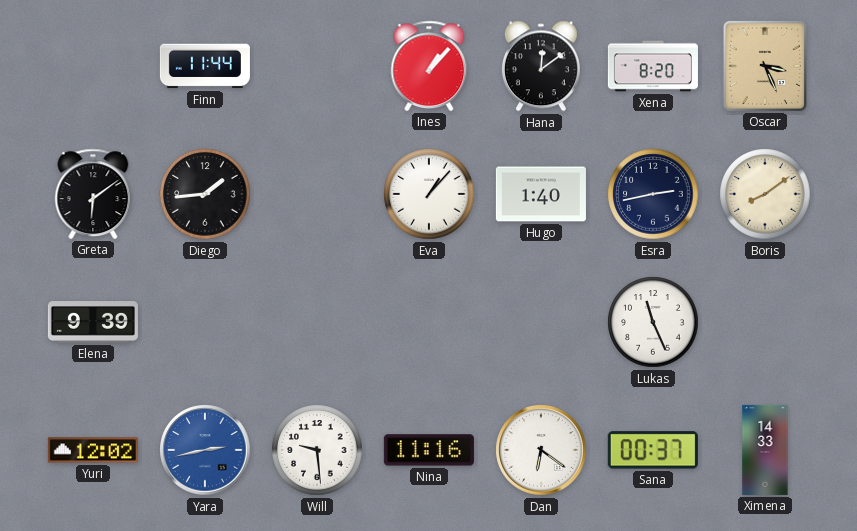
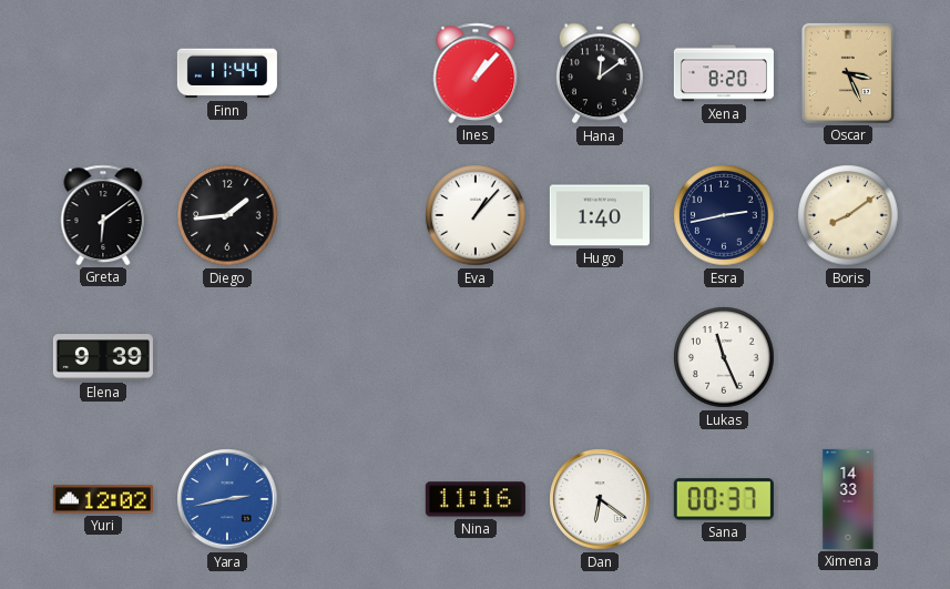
Will: 9:29 -> none
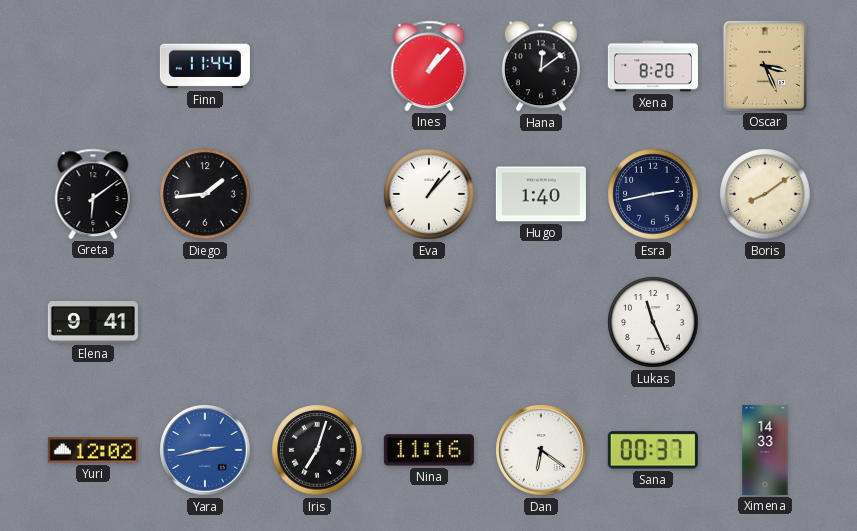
Elena: 9:39 -> 9:41
Iris: none -> 7:03
